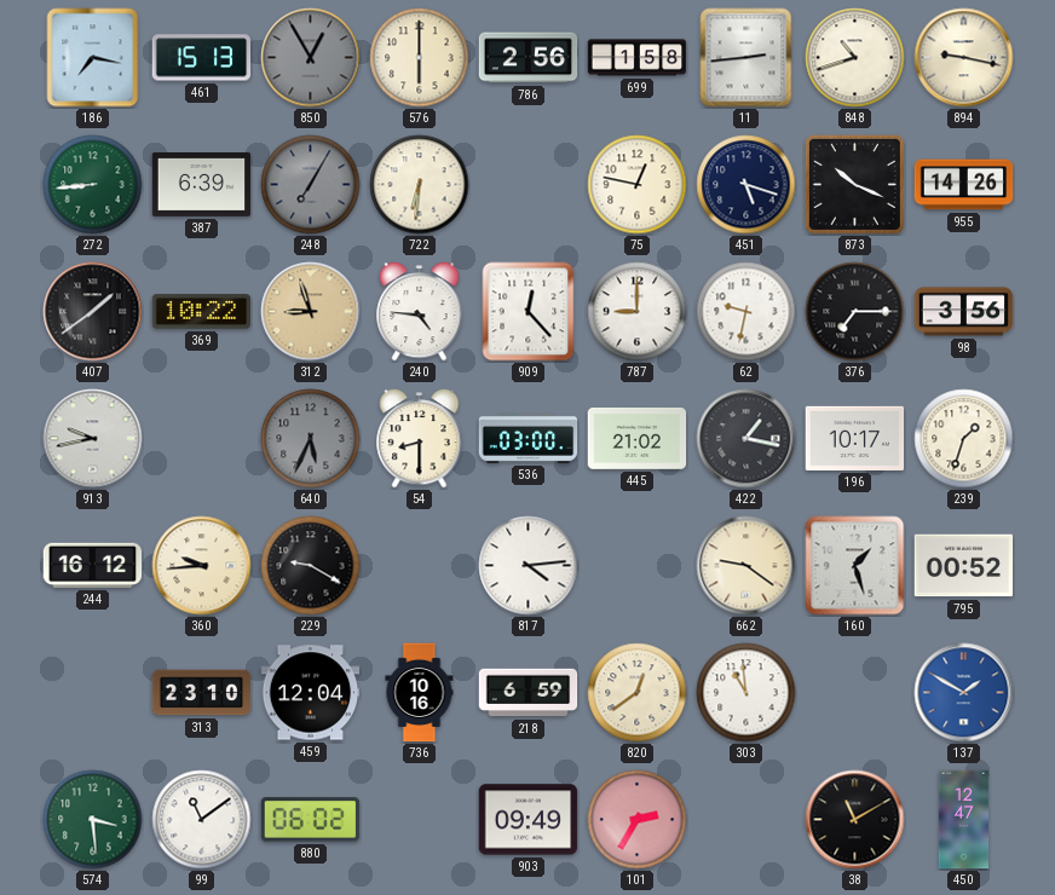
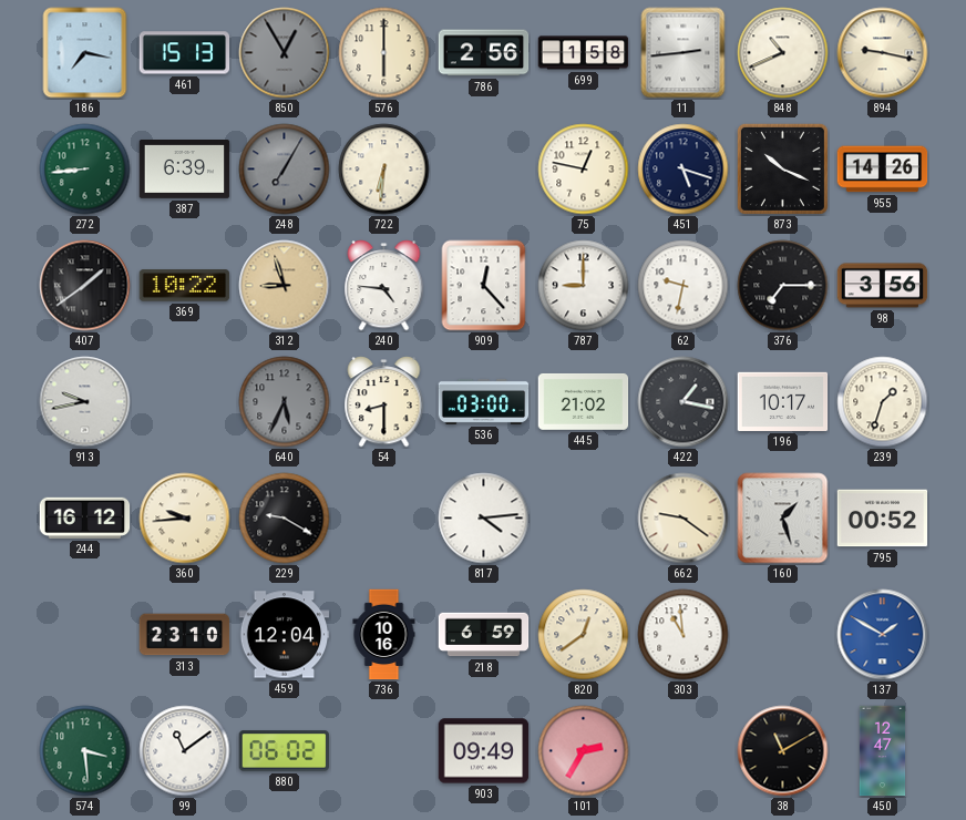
848: 10:42 -> 10:41
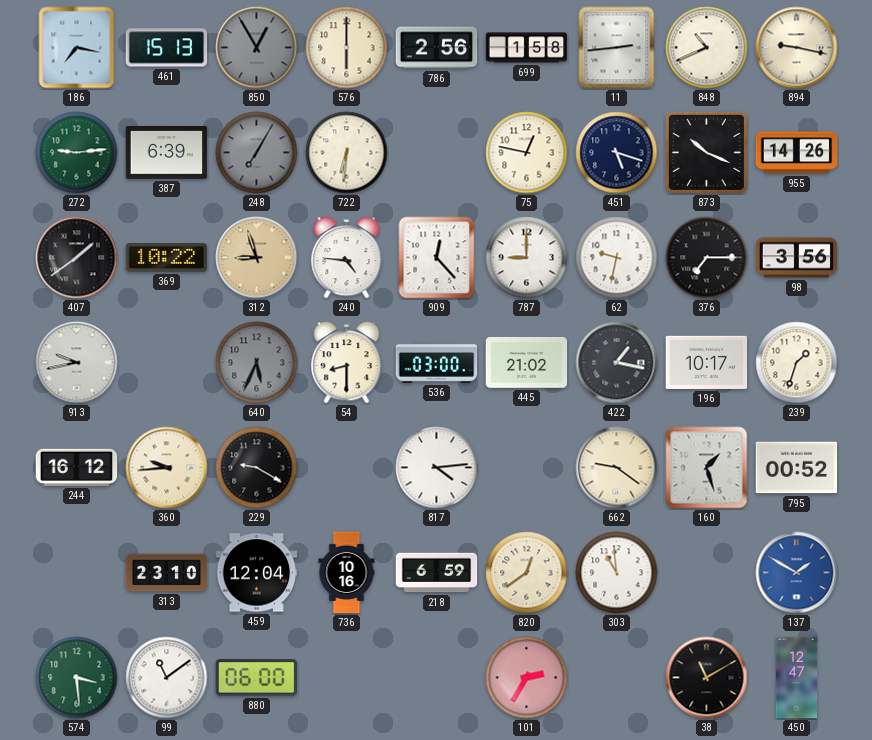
272: 8:44 -> 9:14
880: 06:02 -> 06:00
903: 09:49 -> none
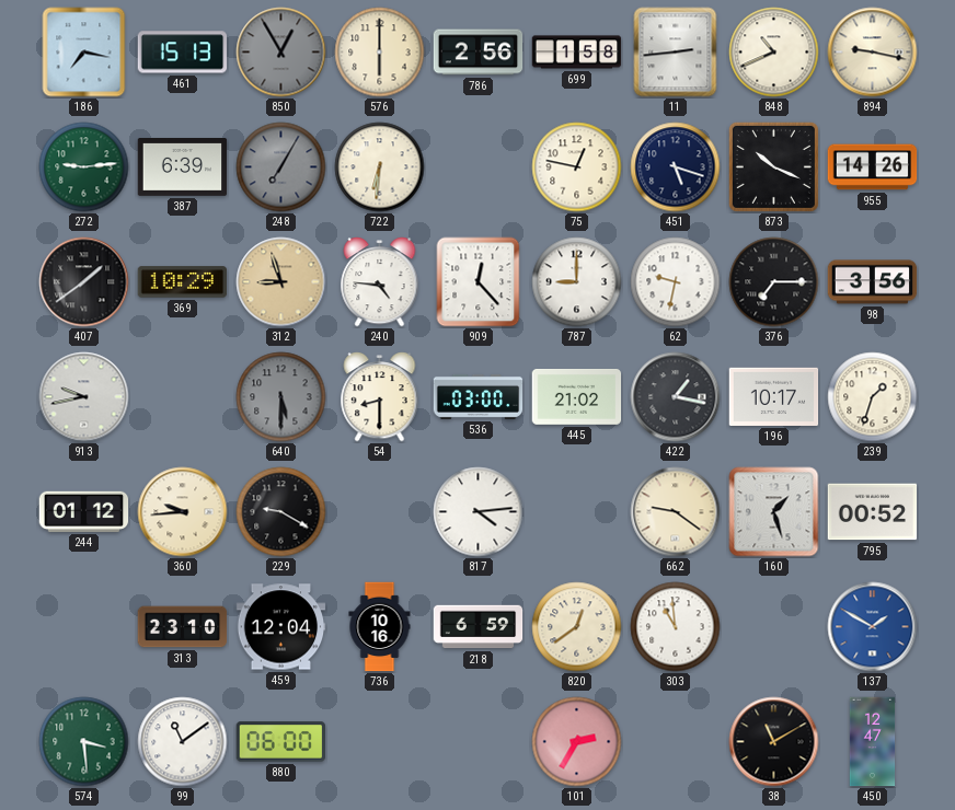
369: 10:22 -> 10:29
640: 5:34 -> 5:30
244: 16:12 -> 01:12
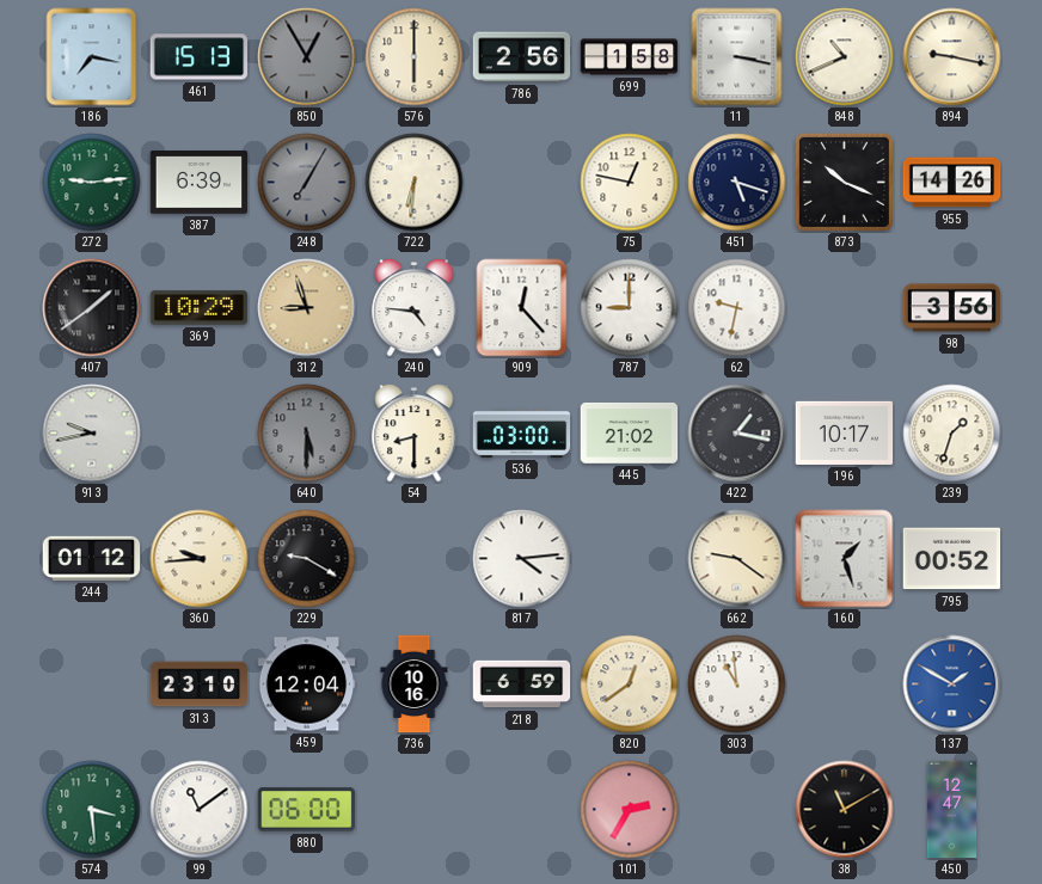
11: 2:44 -> 3:17
376: 7:15 -> none
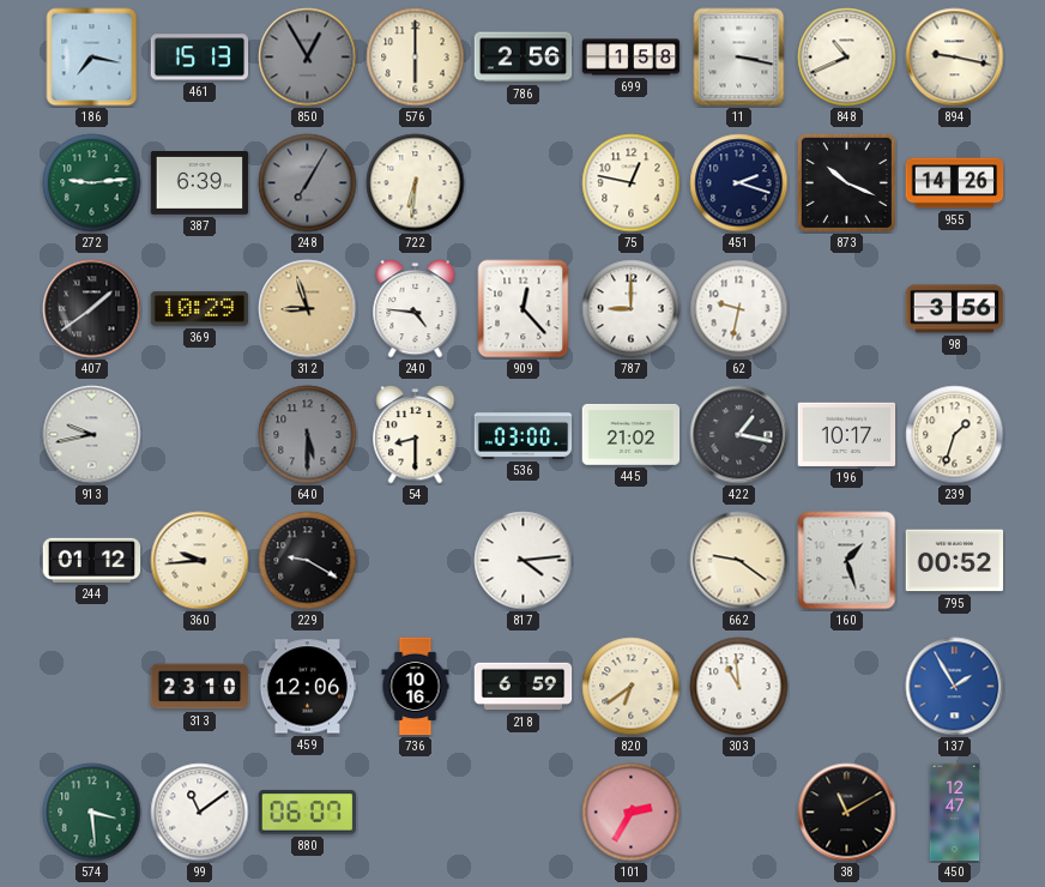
451: 5:18 -> 2:18
459: 12:04 -> 12:06
820: 12:39 -> 6:39
137: 1:50 -> 1:55
880: 06:00 -> 06:07
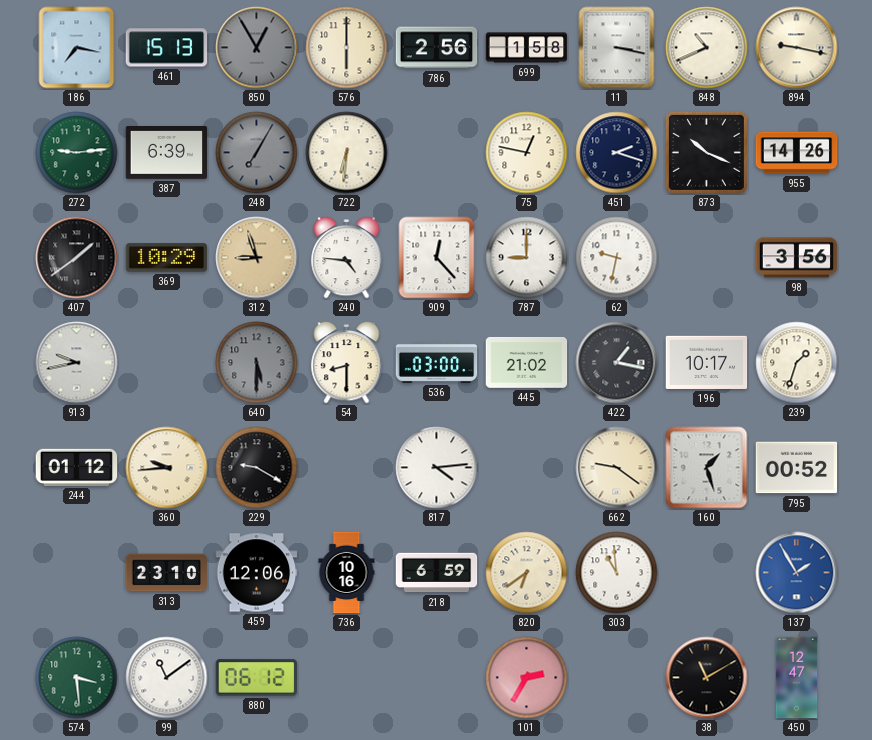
880: 06:07 -> 06:12
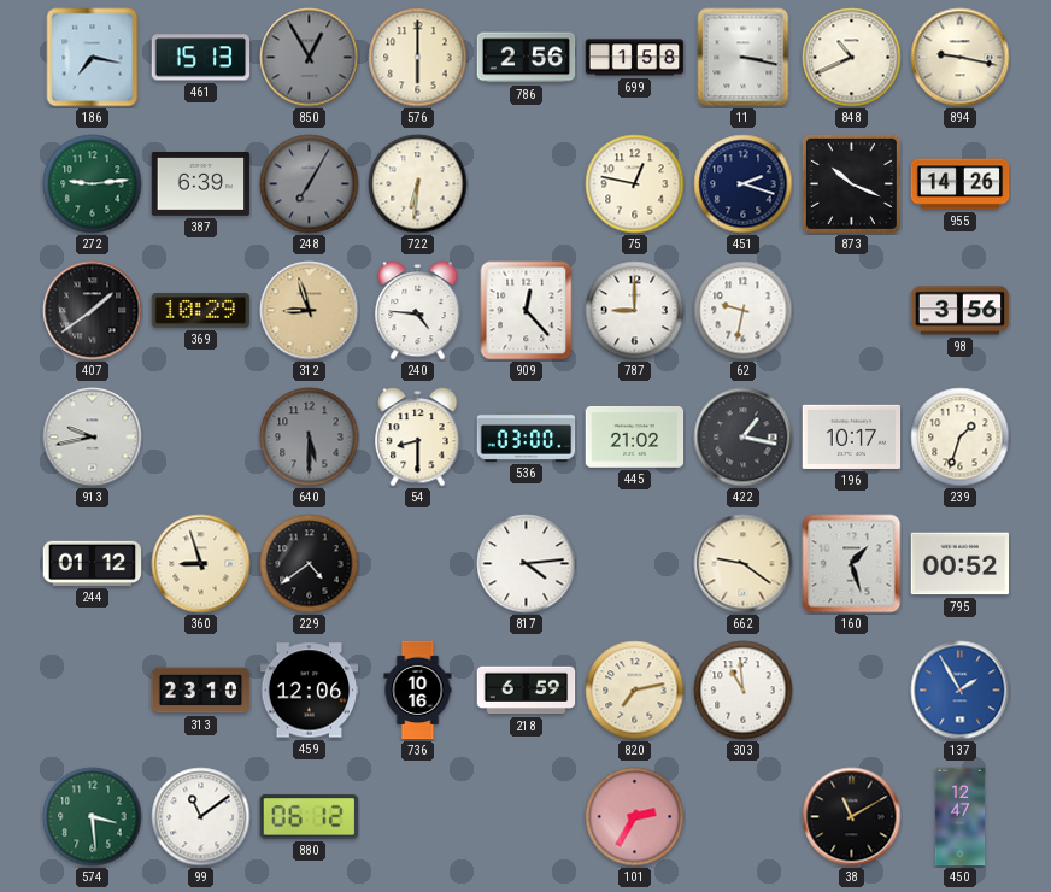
360: 9:44 -> 8:57
229: 9:20 -> 4:39
820: 6:39 -> 7:13
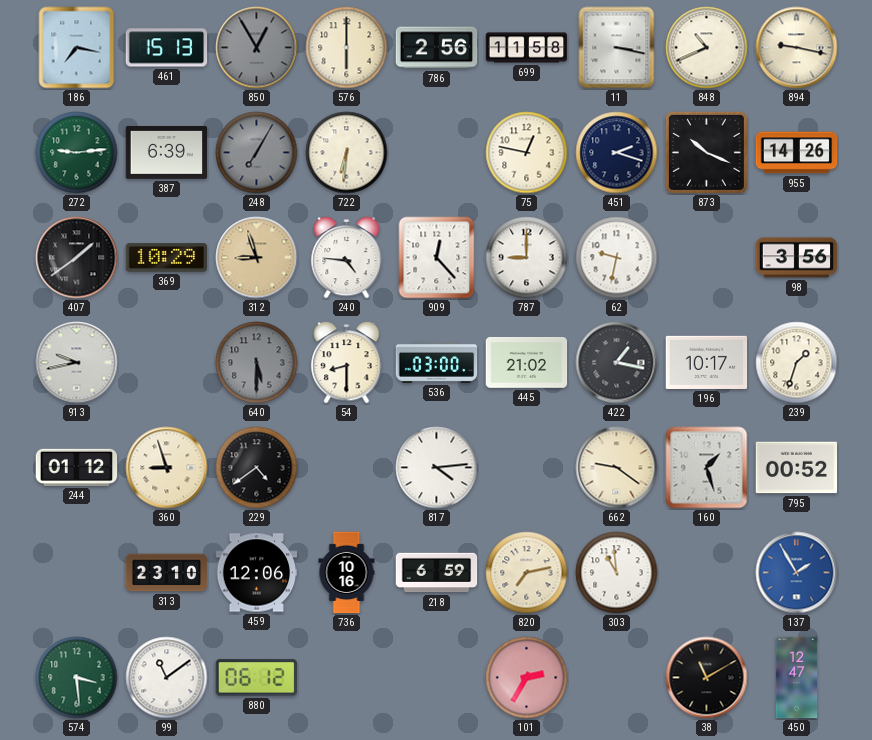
699: 1:58 -> 11:58
